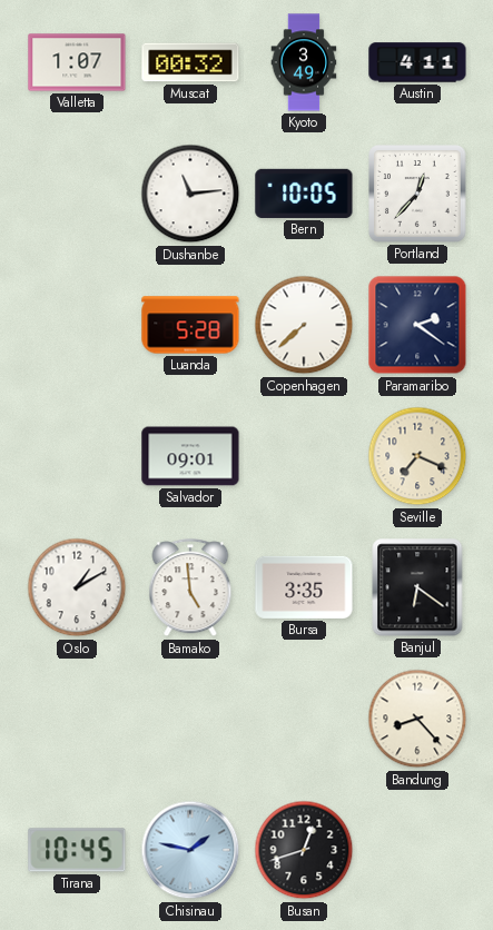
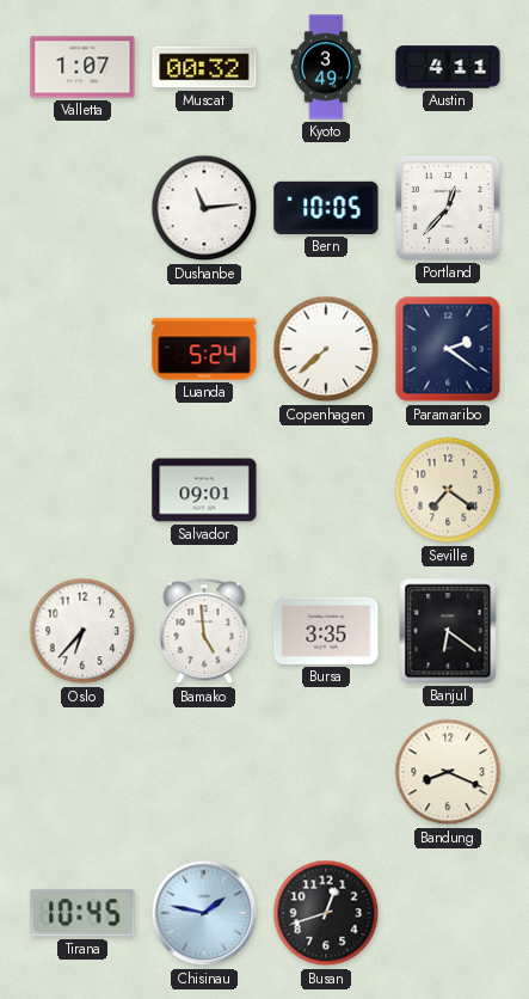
Luanda: 5:28 -> 5:24
Seville: 7:19 -> 7:21
Oslo: 1:10 -> 6:37
Bandung: 8:23 -> 8:19
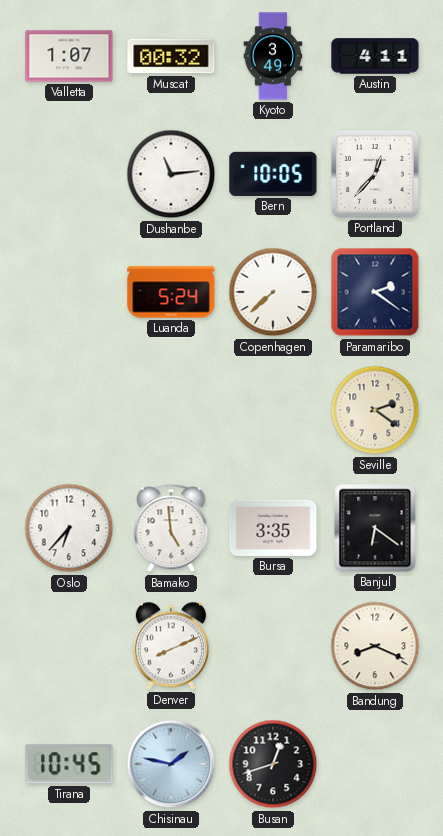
Salvador: 09:01 -> none
Seville: 7:21 -> 2:21
Denver: none -> 8:11
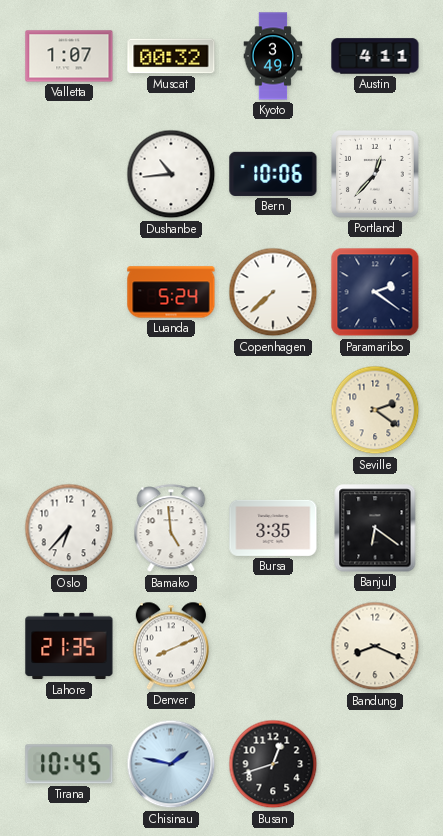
Dushanbe: 11:14 -> 10:44
Bern: 10:05 -> 10:06
Lahore: none -> 21:35
